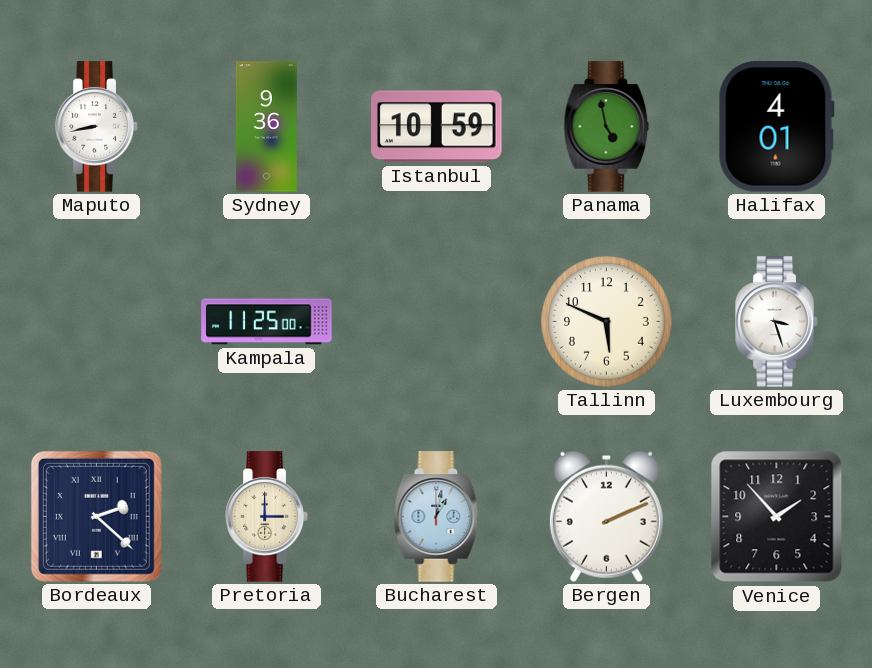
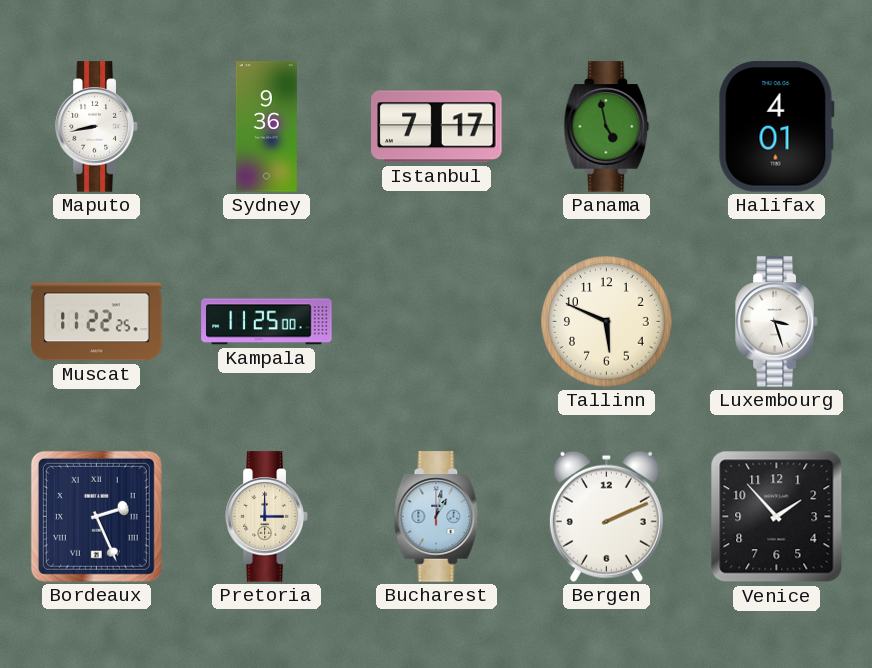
Istanbul: 10:59 -> 7:17
Muscat: none -> 11:22
Bordeaux: 2:22 -> 2:26
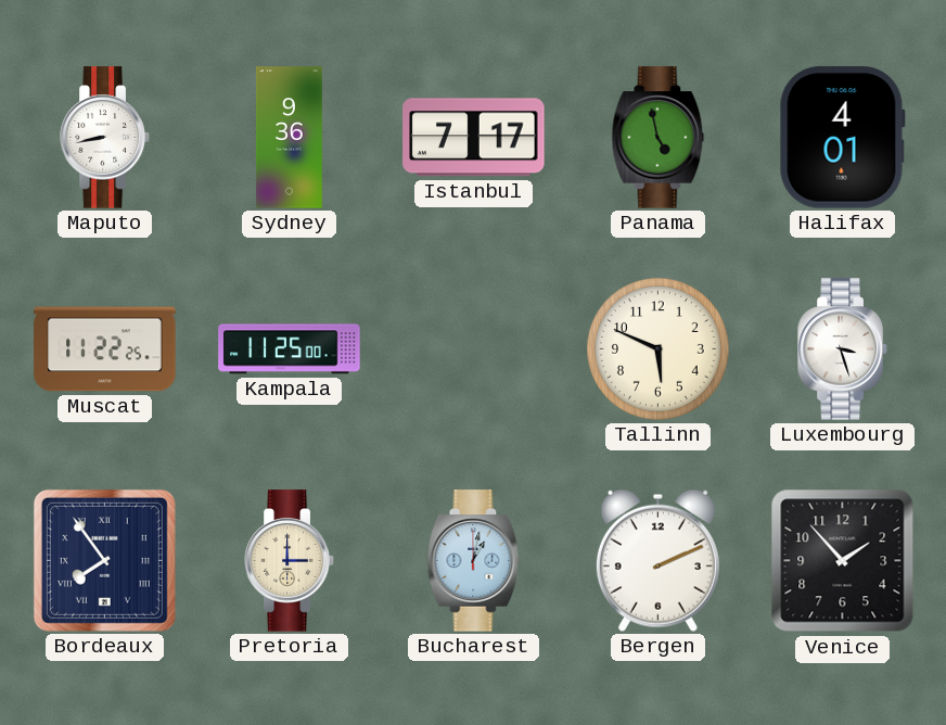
Bordeaux: 2:26 -> 7:54
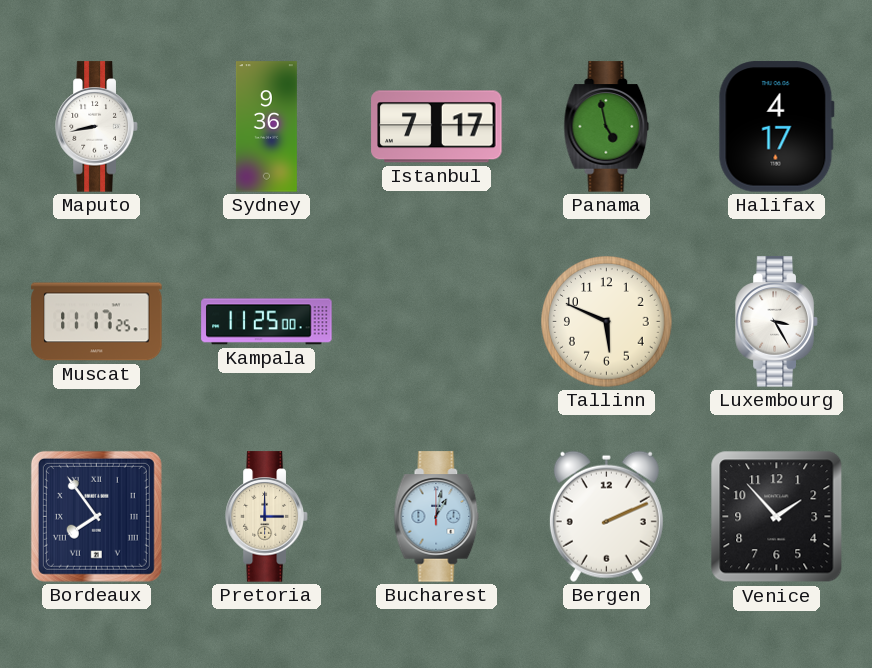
Halifax: 4:01 -> 4:17
Muscat: 11:22 -> 11:17
Luxembourg: 3:27 -> 3:25
